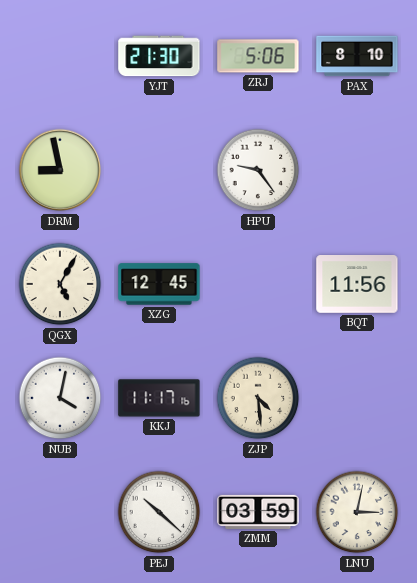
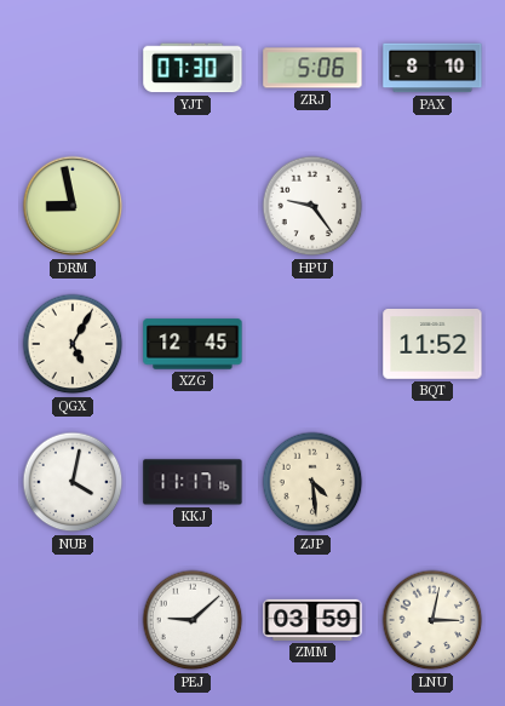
YJT: 21:30 -> 07:30
BQT: 11:56 -> 11:52
PEJ: 10:22 -> 9:08
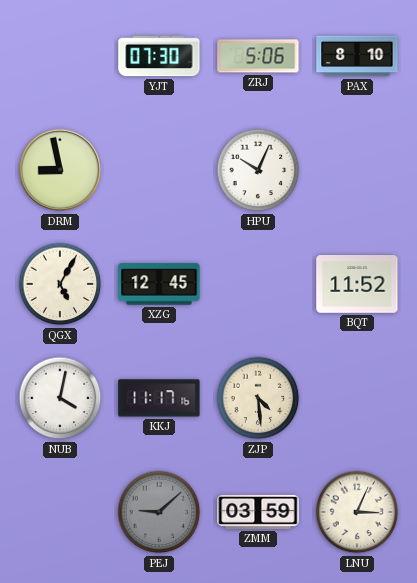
HPU: 9:24 -> 10:04
PEJ dial: white -> grey
LNU: 3:02 -> 3:04
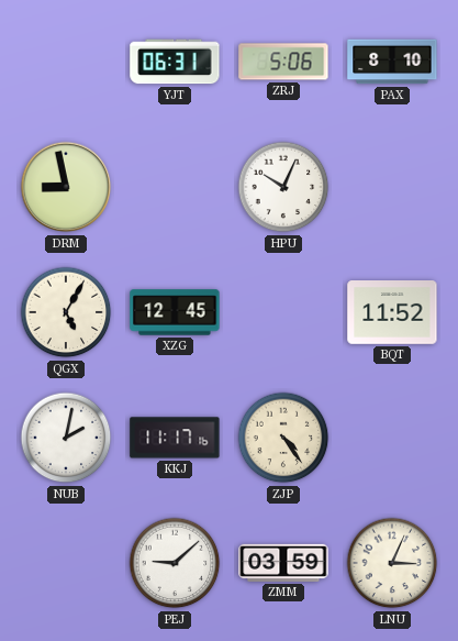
YJT: 07:30 -> 06:31
NUB: 4:02 -> 2:02
ZJP: 4:29 -> 4:24
PEJ dial: grey -> white
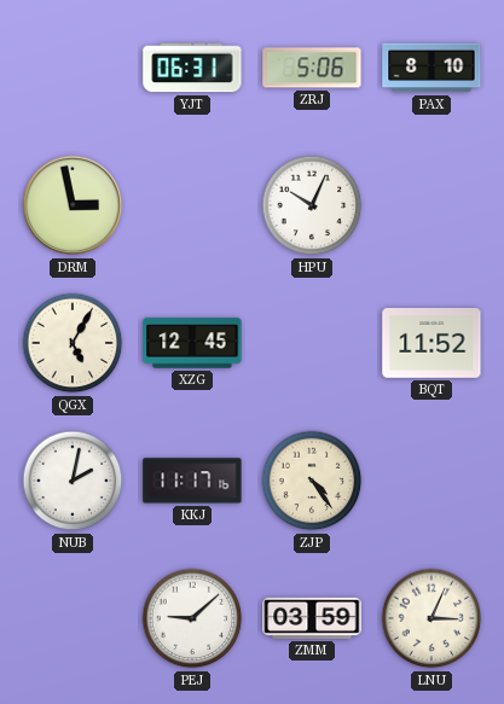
DRM: 8:58 -> 2:58
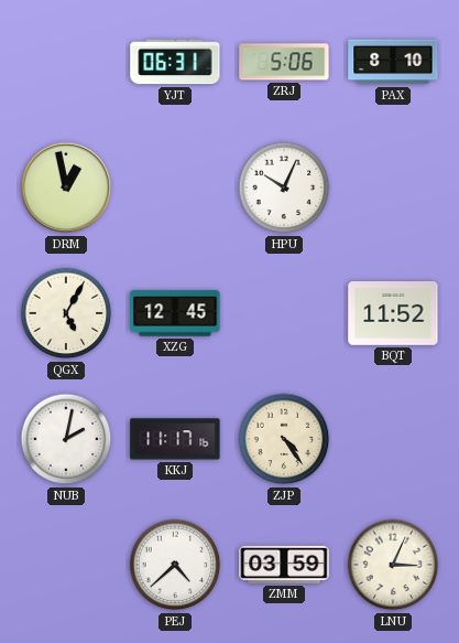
DRM: 2:58 -> 12:58
PEJ: 9:08 -> 4:38
